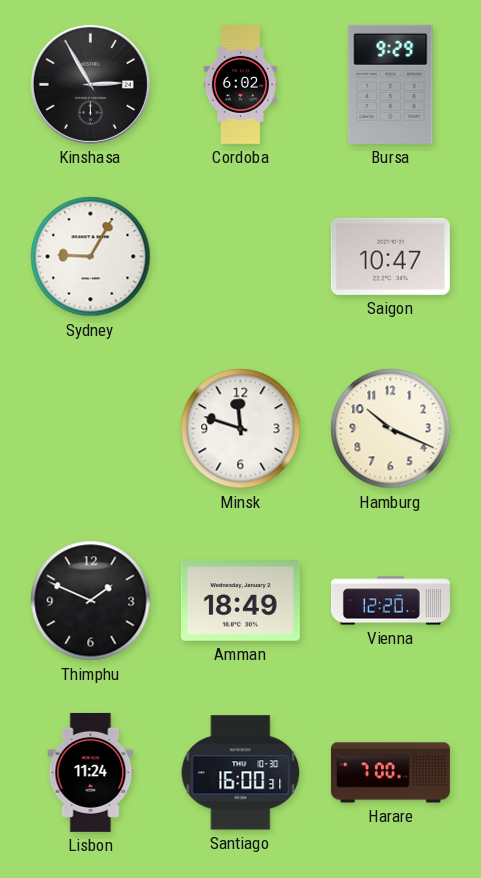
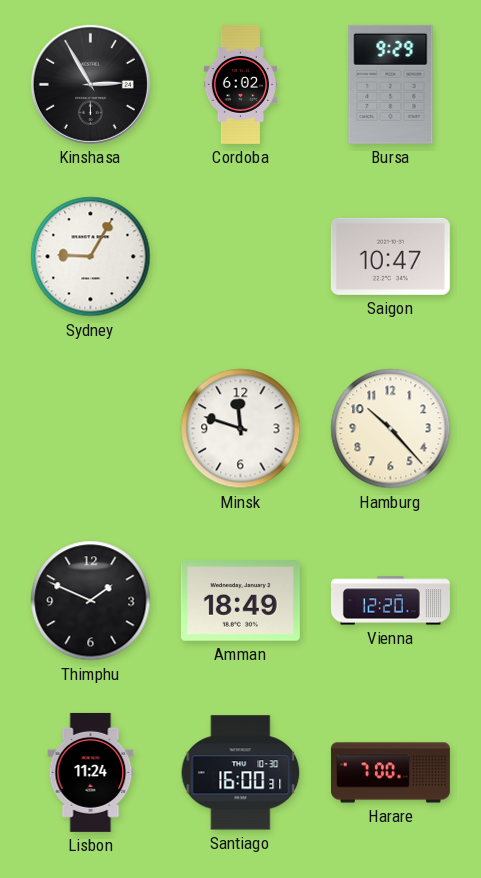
Hamburg: 10:19 -> 10:23
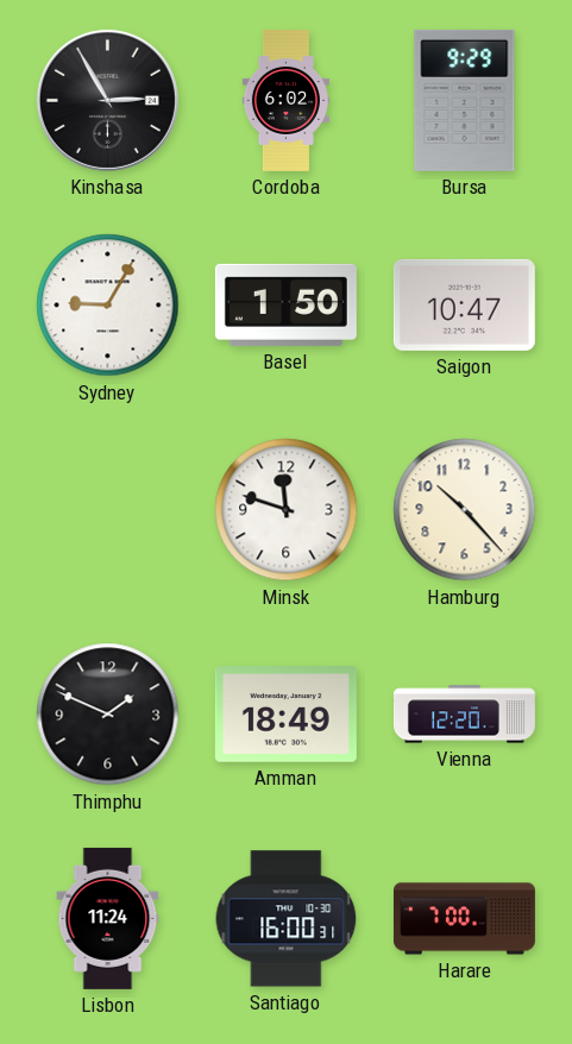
Basel: none -> 1:50
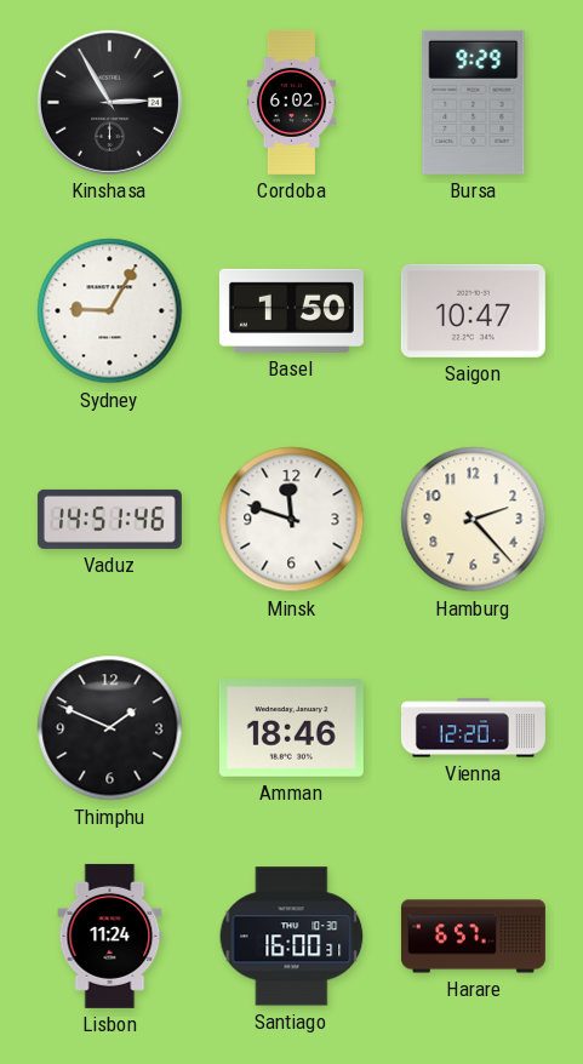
Vaduz: none -> 14:51
Hamburg: 10:23 -> 2:23
Amman: 18:49 -> 18:46
Harare: 7:00 -> 6:57
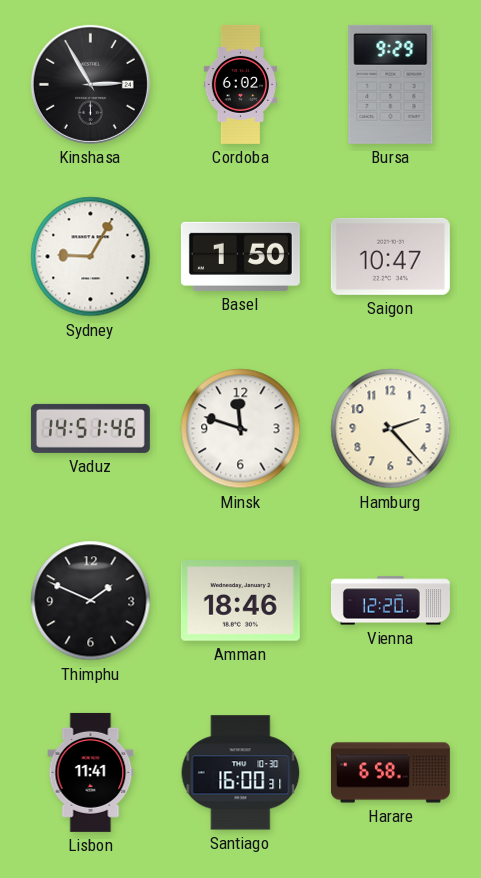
Lisbon: 11:24 -> 11:41
Harare: 6:57 -> 6:58
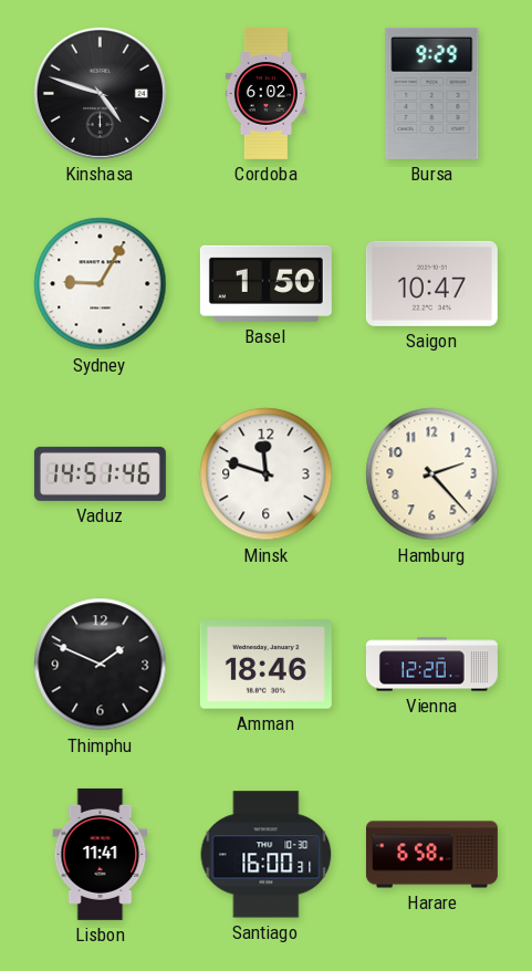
Kinshasa: 2:55 -> 4:48
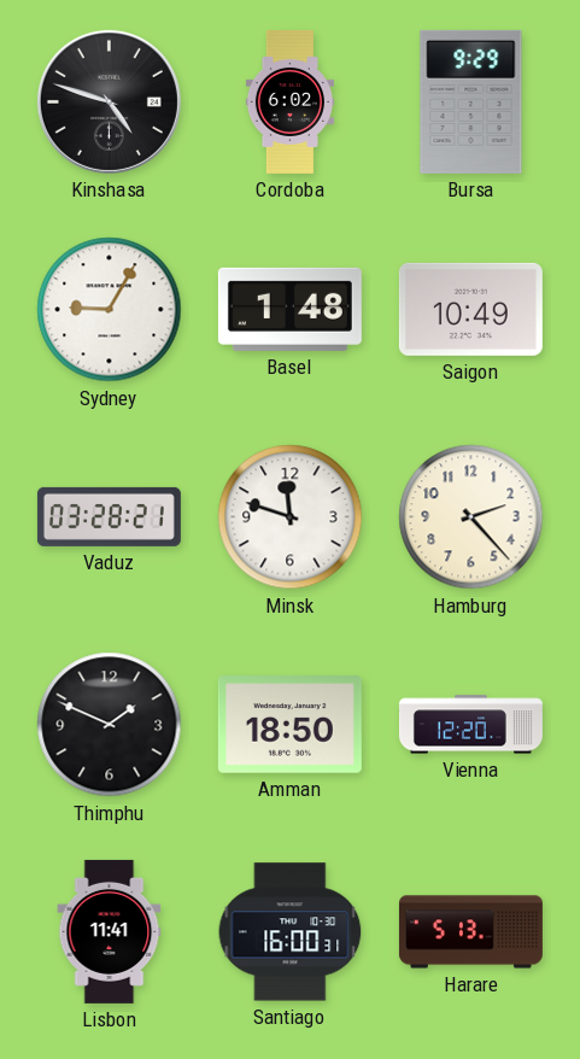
Basel: 1:50 -> 1:48
Saigon: 10:47 -> 10:49
Vaduz: 14:51 -> 03:28
Amman: 18:46 -> 18:50
Harare: 6:58 -> 5:13
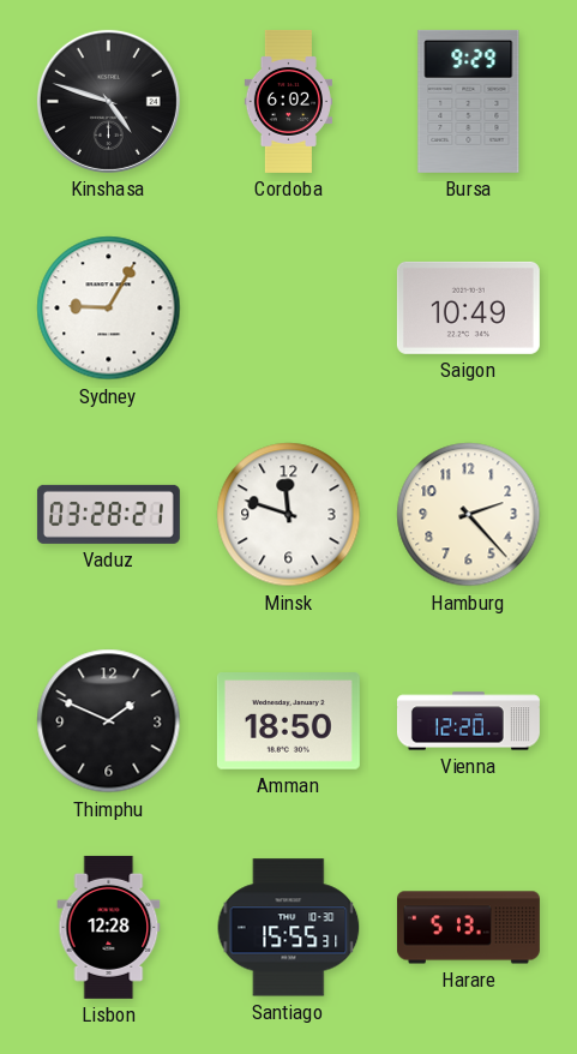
Basel: 1:48 -> none
Lisbon: 11:41 -> 12:28
Santiago: 16:00 -> 15:55
